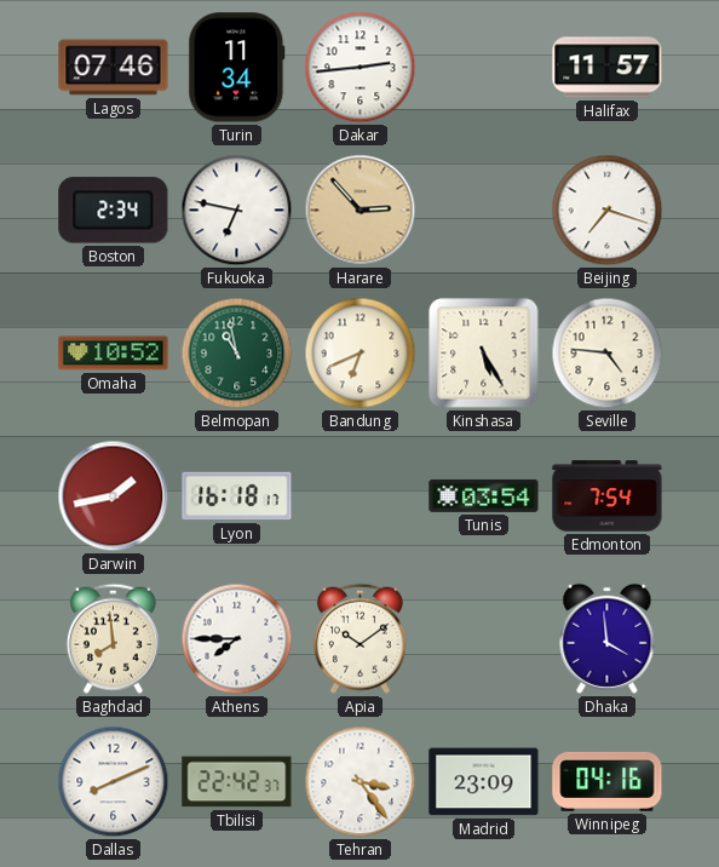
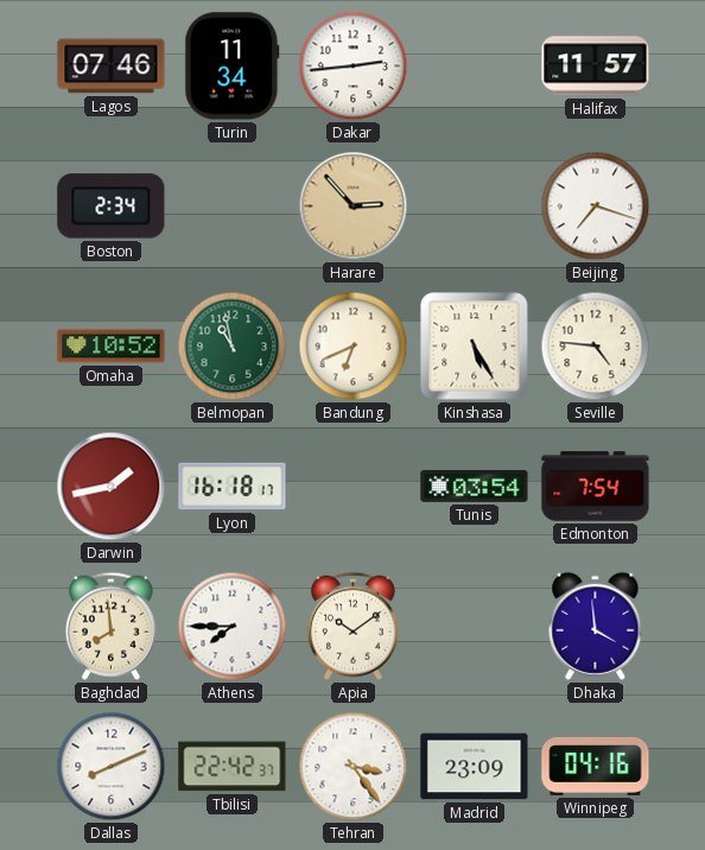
Fukuoka: 6:47 -> none
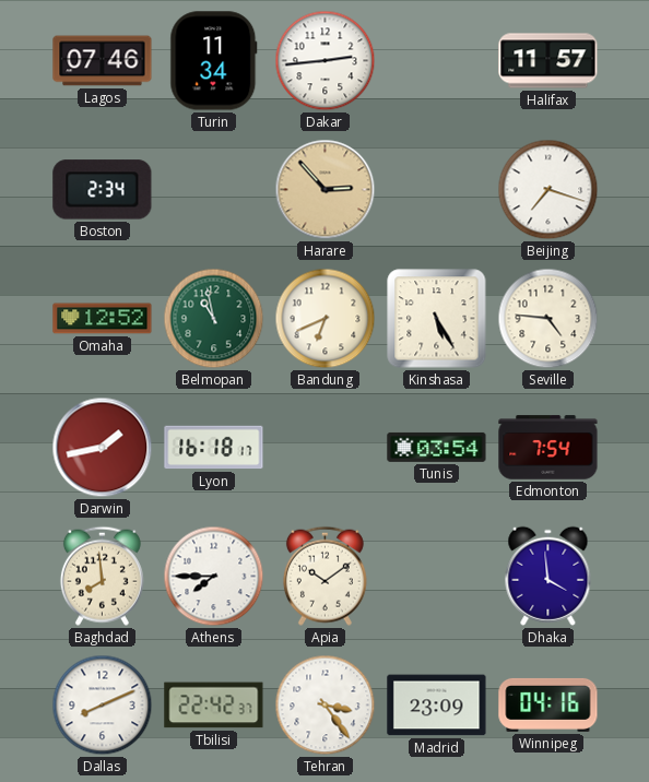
Omaha: 10:52 -> 12:52
